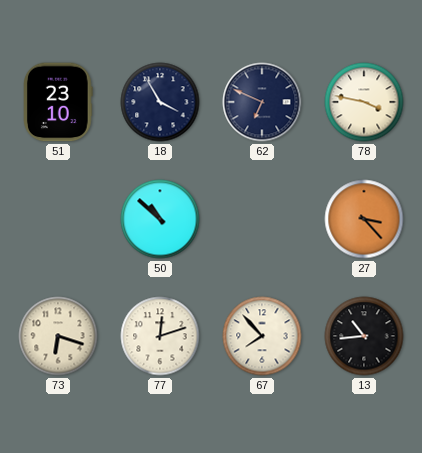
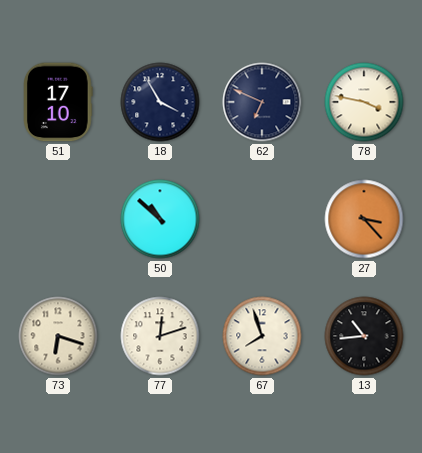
51: 23:10 -> 17:10
67: 7:53 -> 7:57
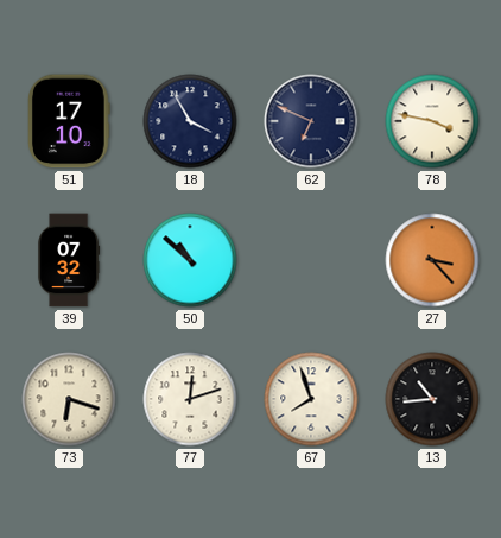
39: none -> 07:32
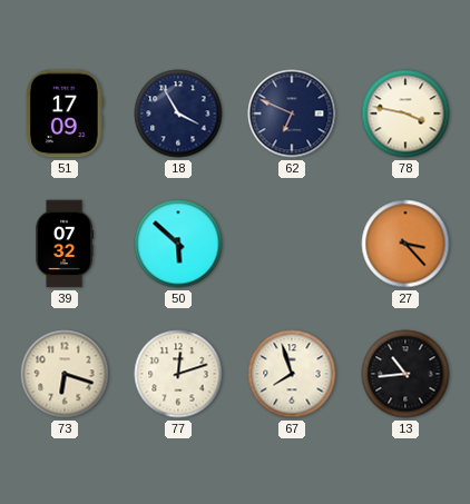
51: 17:10 -> 17:09
50: 10:52 -> 5:52
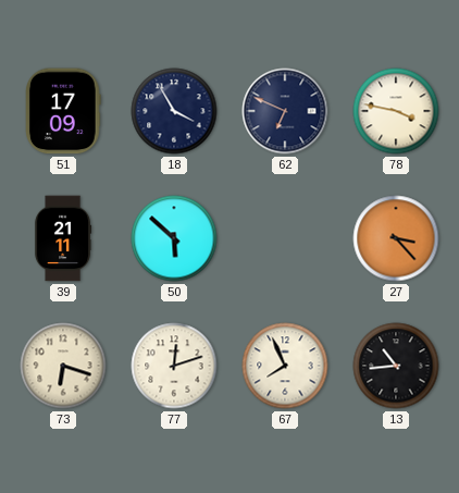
39: 07:32 -> 21:11
67: 7:57 -> 7:56
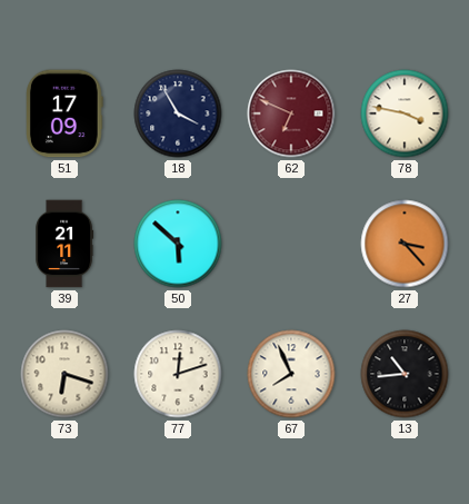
62 dial: navy -> burgundy
